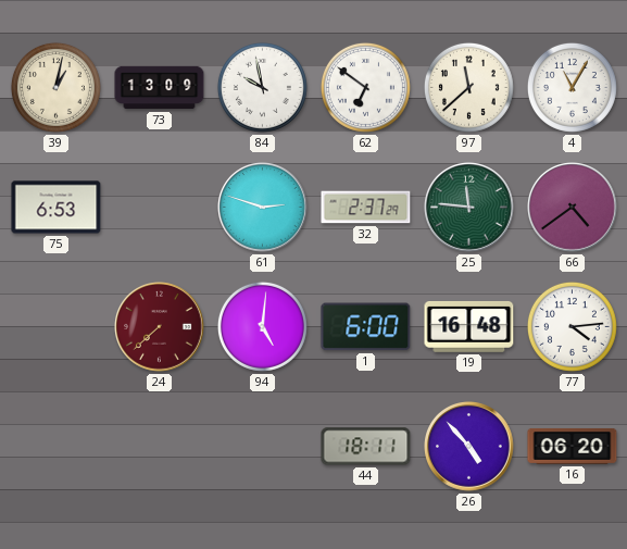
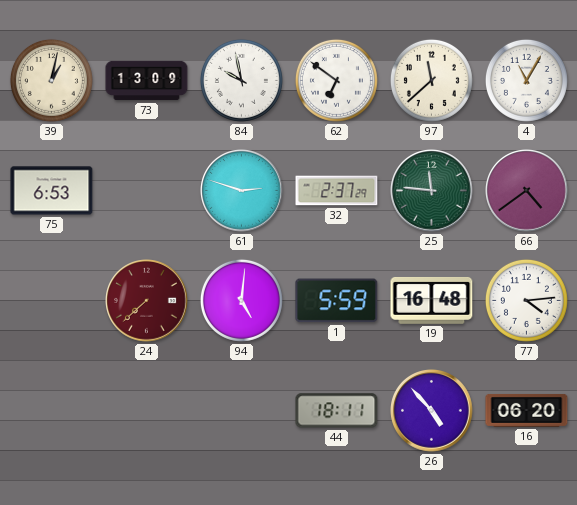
1: 6:00 -> 5:59
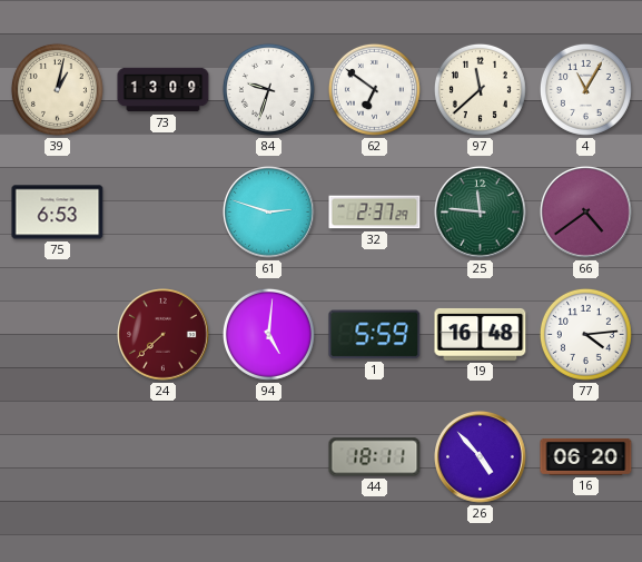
84: 9:58 -> 9:33
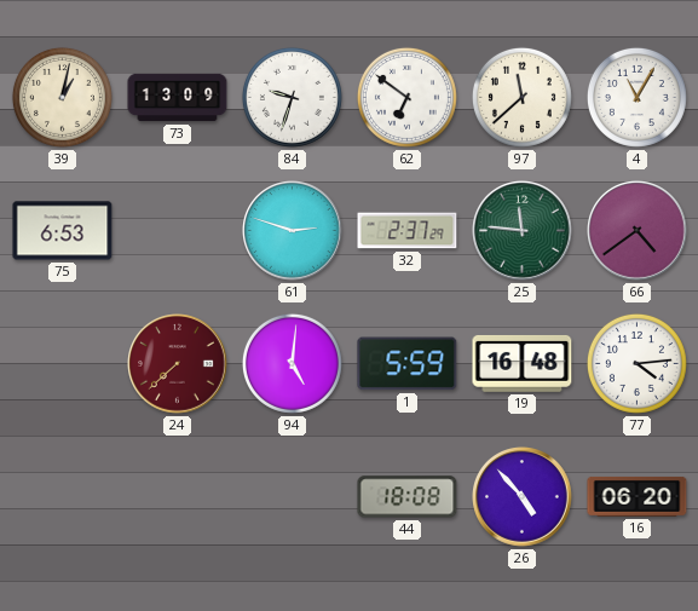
44: 18:11 -> 18:08
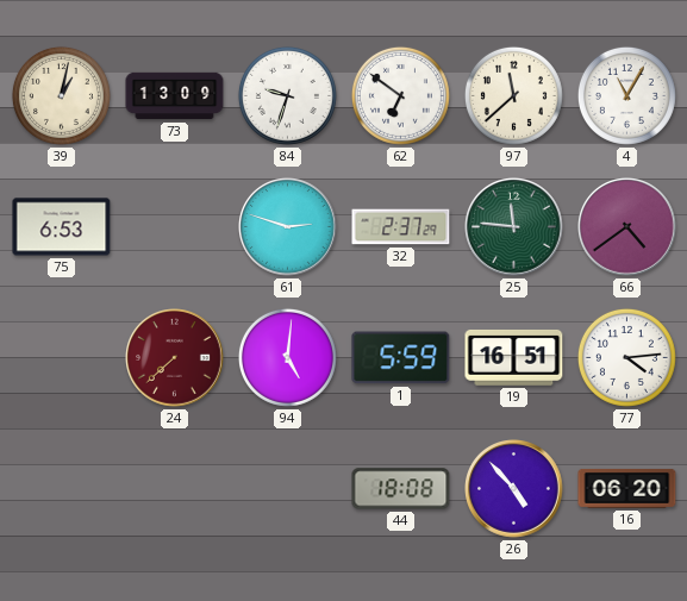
19: 16:48 -> 16:51
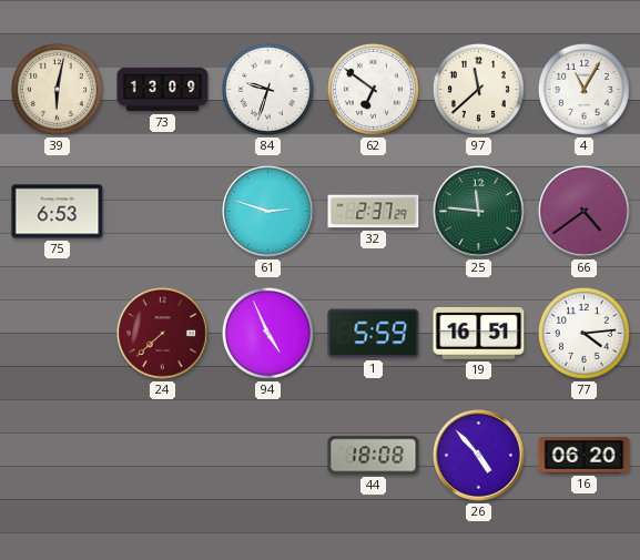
39: 1:02 -> 6:02
94: 5:01 -> 4:56
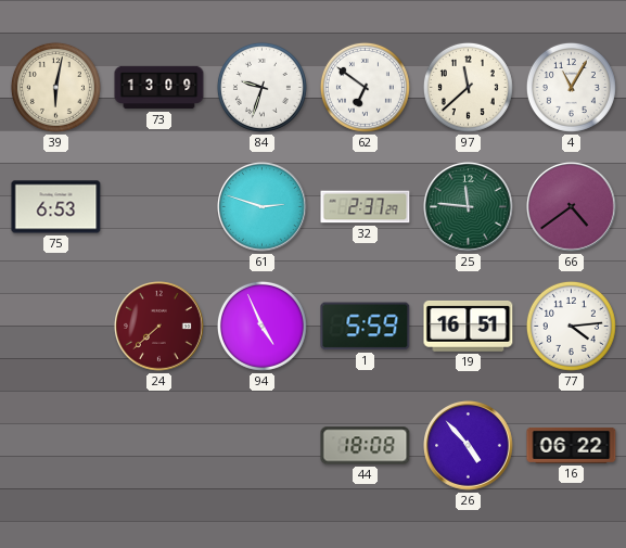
16: 06:20 -> 06:22
